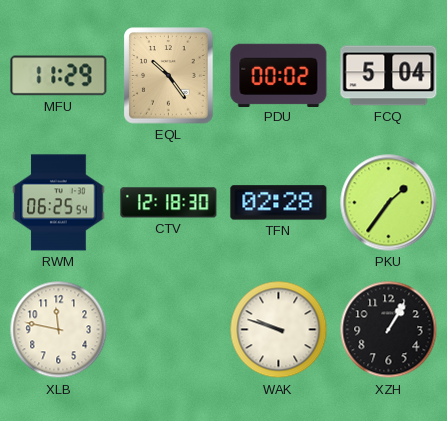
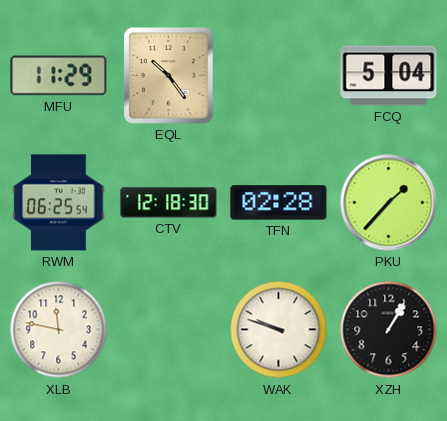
PDU: 00:02 -> none
PKU: 1:36 -> 1:37
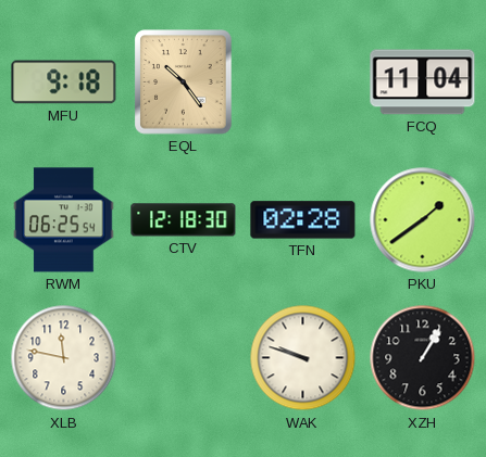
MFU: 11:29 -> 9:18
FCQ: 5:04 -> 11:04
PKU: 1:37 -> 1:39
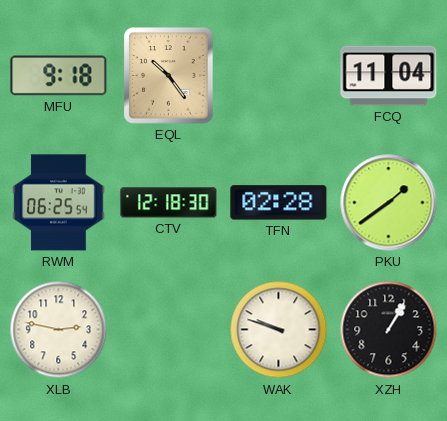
XLB: 11:47 -> 2:47
